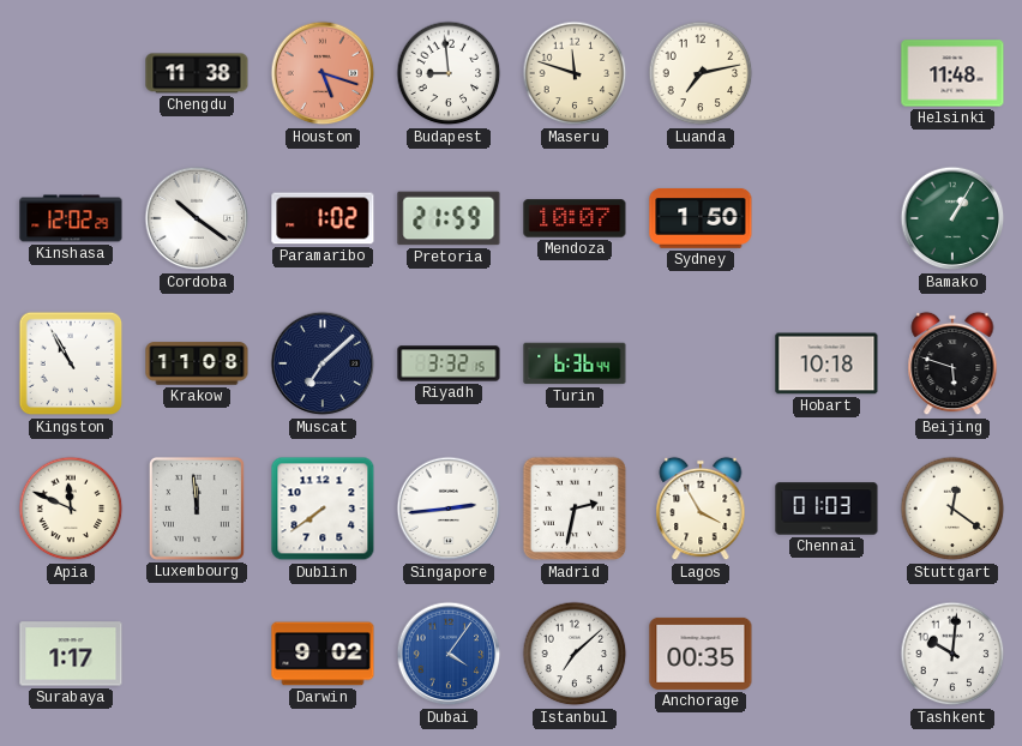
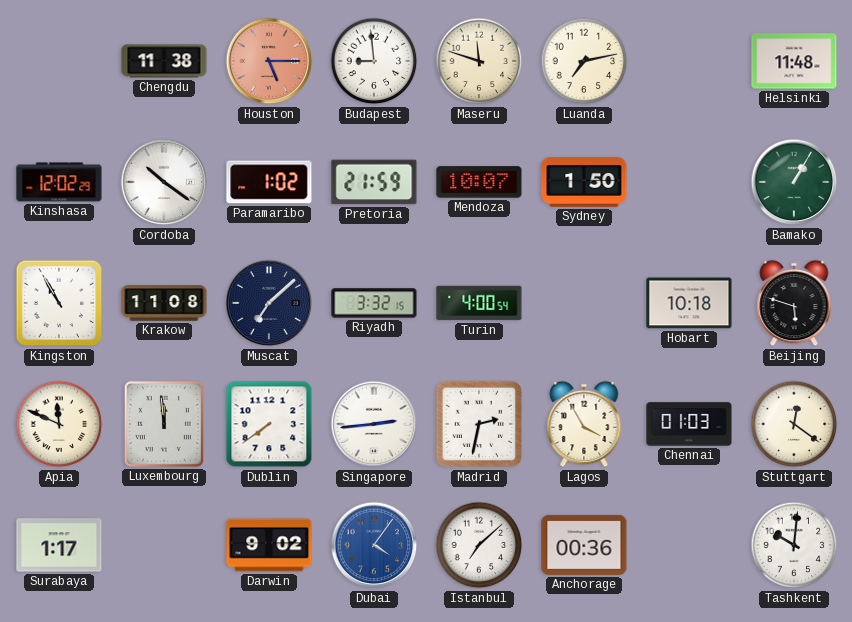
Houston: 5:18 -> 5:15
Turin: 6:36 -> 4:00
Anchorage: 00:35 -> 00:36
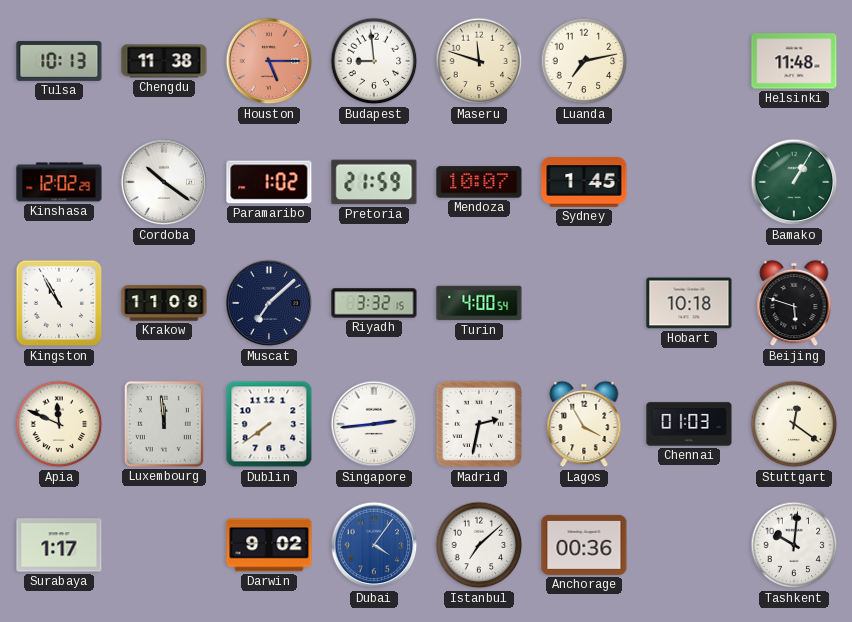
Tulsa: none -> 10:13
Sydney: 1:50 -> 1:45
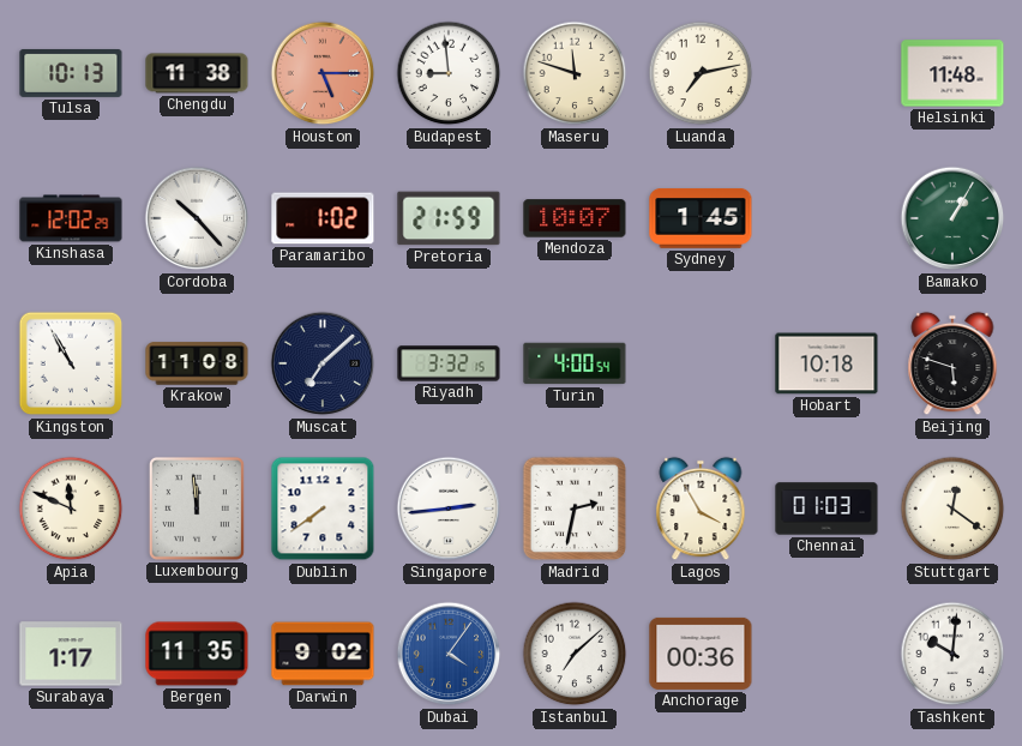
Cordoba: 10:21 -> 10:23
Bergen: none -> 11:35
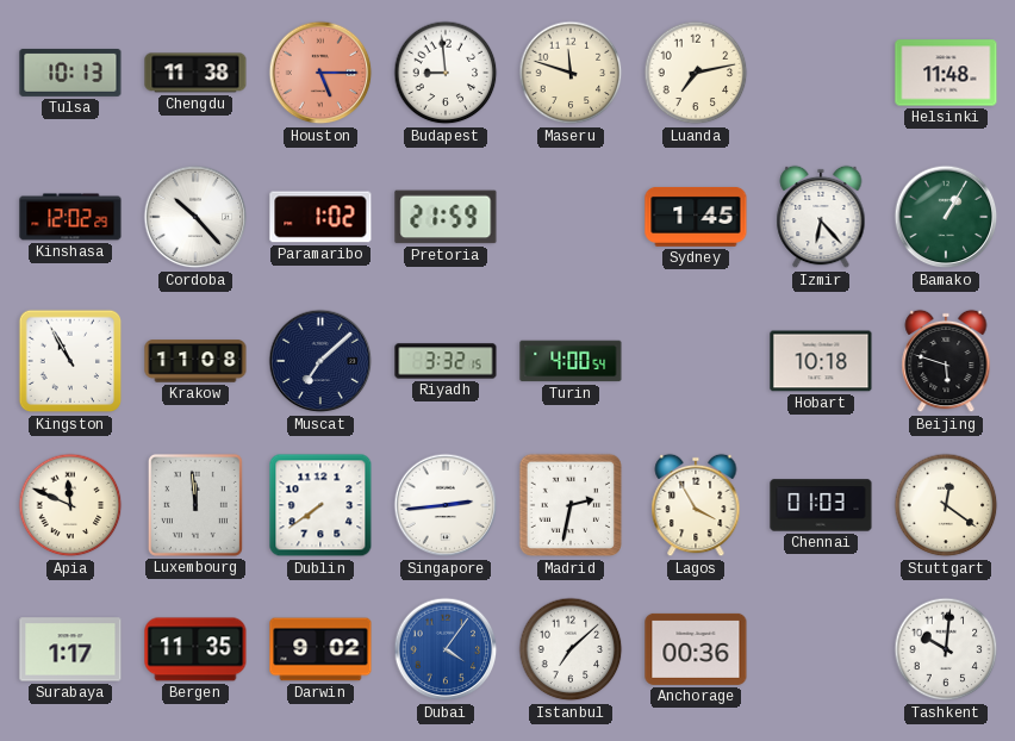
Mendoza: 10:07 -> none
Izmir: none -> 6:23
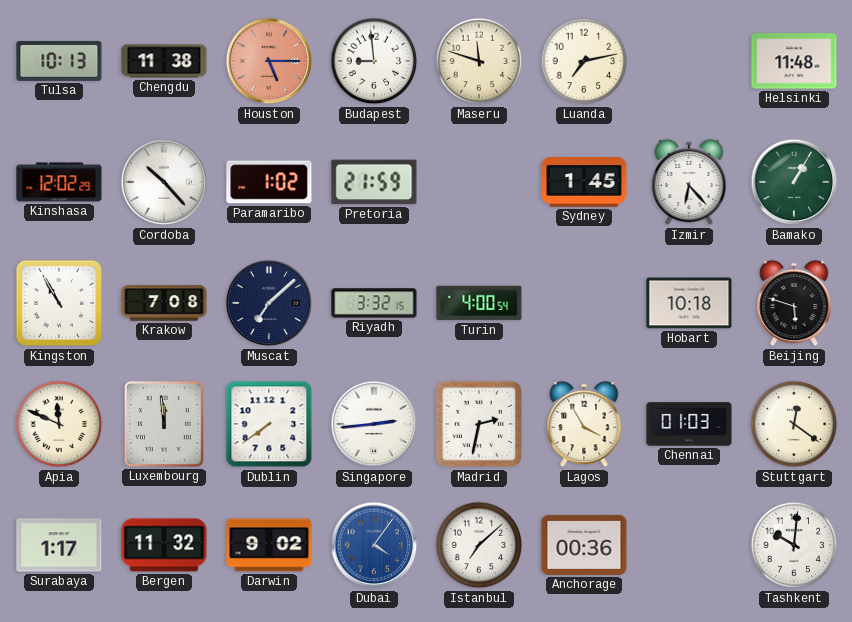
Krakow: 11:08 -> 7:08
Bergen: 11:35 -> 11:32
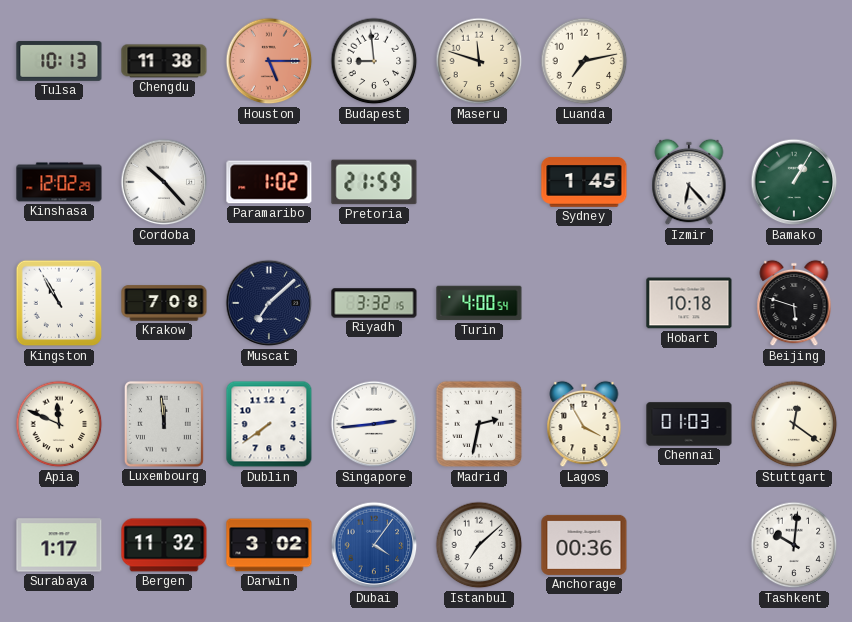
Helsinki: 11:48 -> none
Darwin: 9:02 -> 3:02
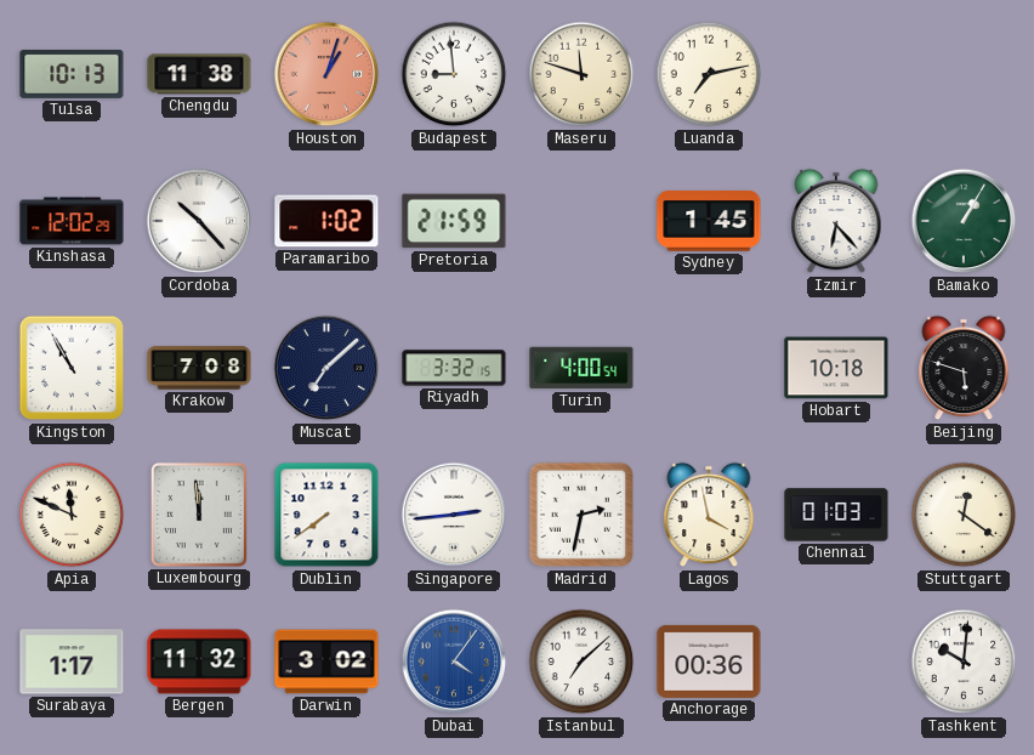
Houston: 5:15 -> 1:03
Lagos: 3:55 -> 3:58
